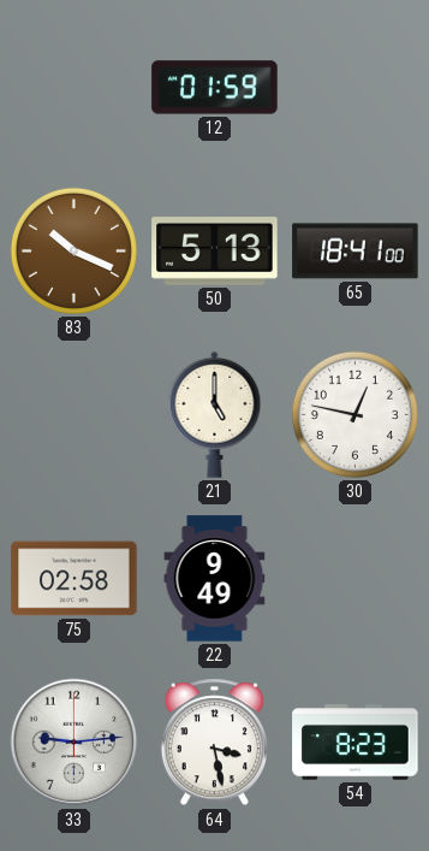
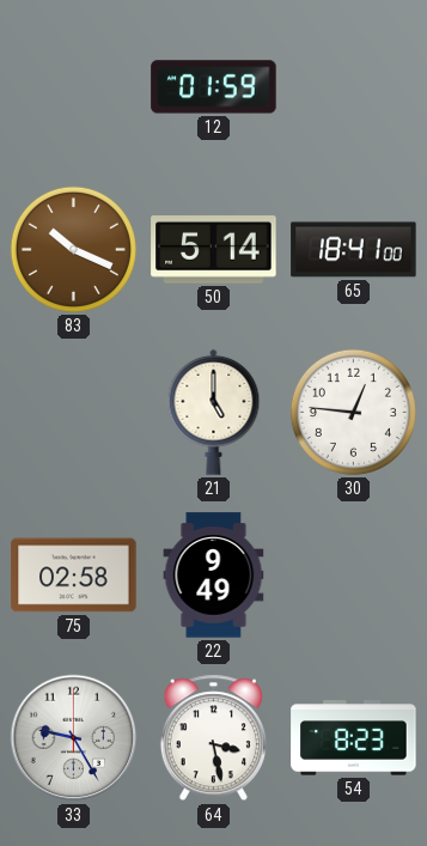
50: 5:13 -> 5:14
30: 12:47 -> 12:46
33: 9:14 -> 9:25
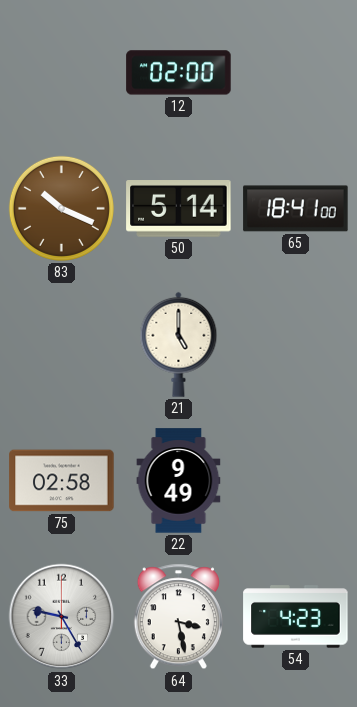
12: 01:59 -> 02:00
30: 12:46 -> none
54: 8:23 -> 4:23
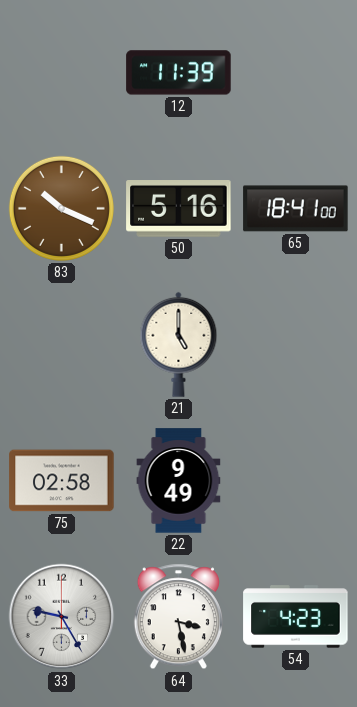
12: 02:00 -> 11:39
50: 5:14 -> 5:16
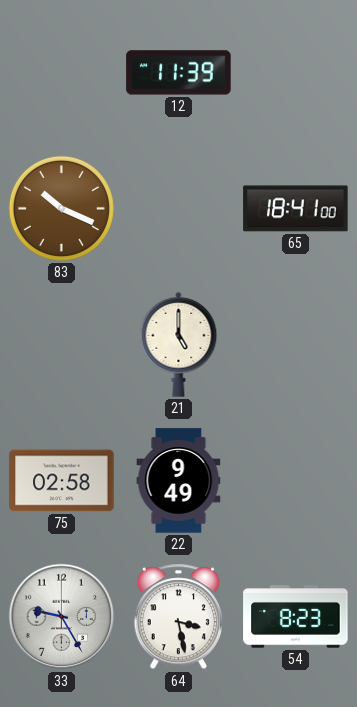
50: 5:16 -> none
54: 4:23 -> 8:23
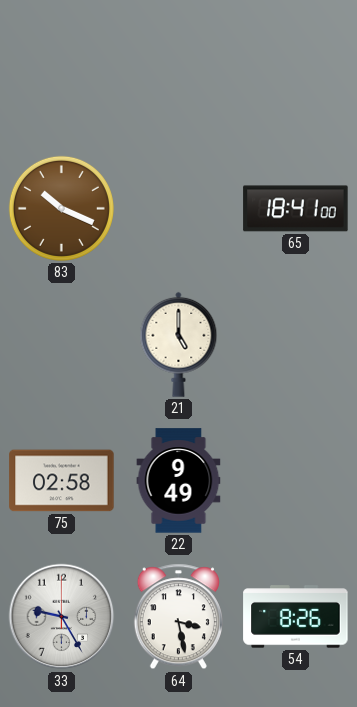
12: 11:39 -> none
54: 8:23 -> 8:26
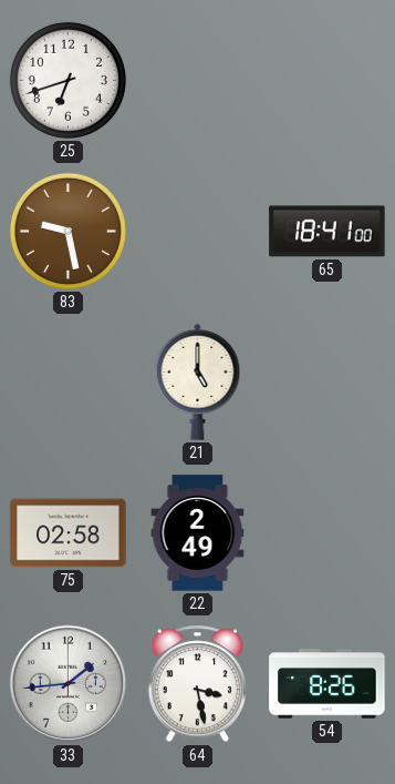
25: none -> 6:42
83: 10:19 -> 9:28
22: 9:49 -> 2:49
33: 9:25 -> 1:44
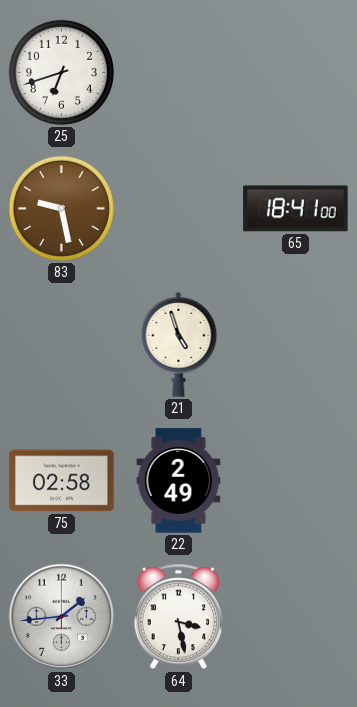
21: 5:00 -> 4:57
54: 8:26 -> none
